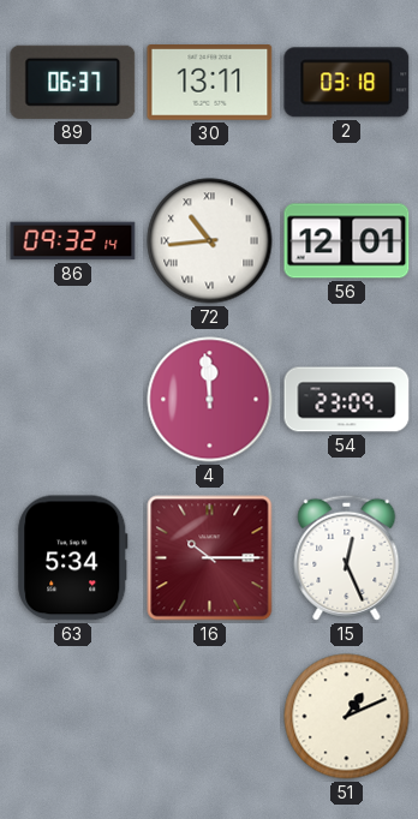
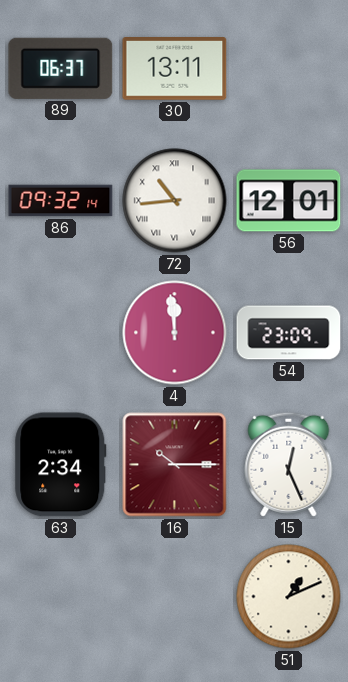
2: 03:18 -> none
63: 5:34 -> 2:34
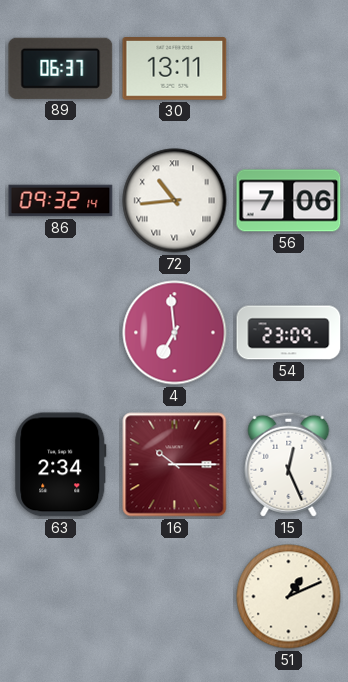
56: 12:01 -> 7:06
4: 11:59 -> 6:59
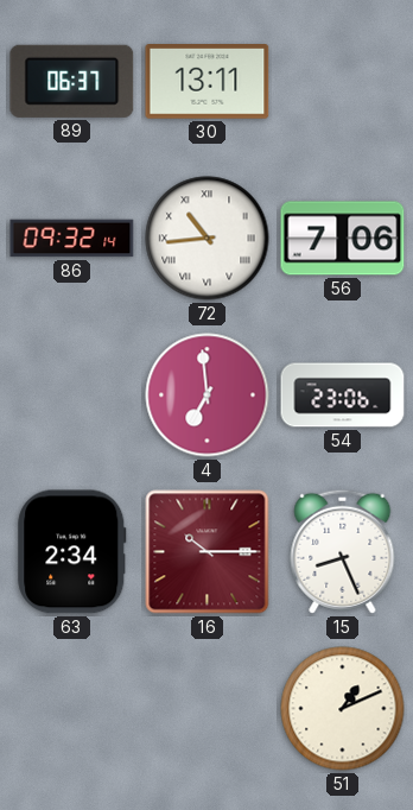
54: 23:09 -> 23:06
15: 12:26 -> 8:26
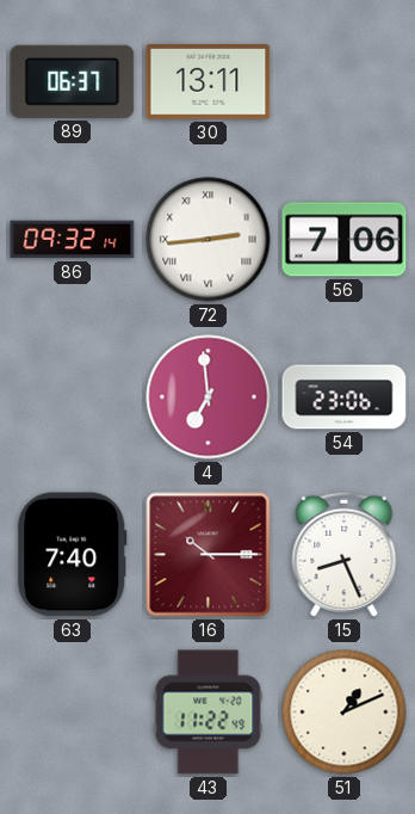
72: 10:44 -> 2:44
63: 2:34 -> 7:40
43: none -> 11:22
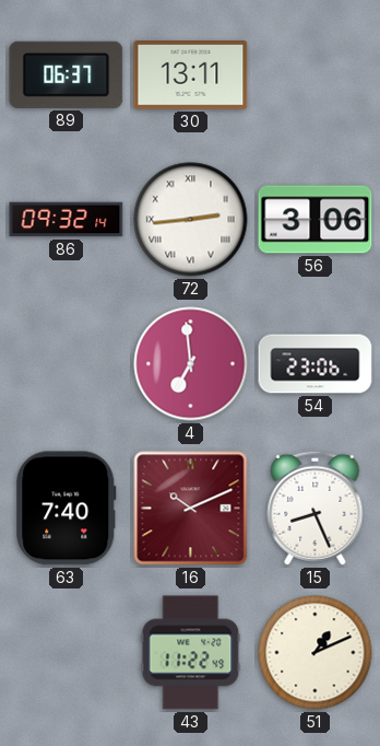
56: 7:06 -> 3:06
16: 10:15 -> 10:11
